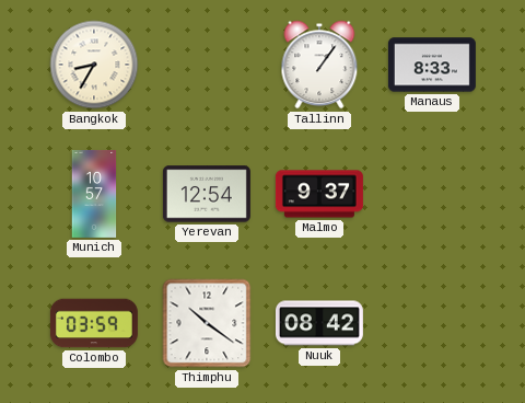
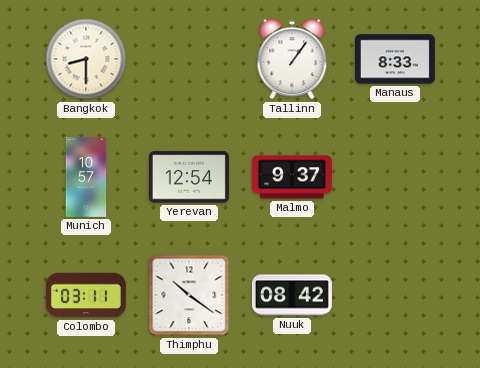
Bangkok: 8:35 -> 8:30
Colombo: 03:59 -> 03:11
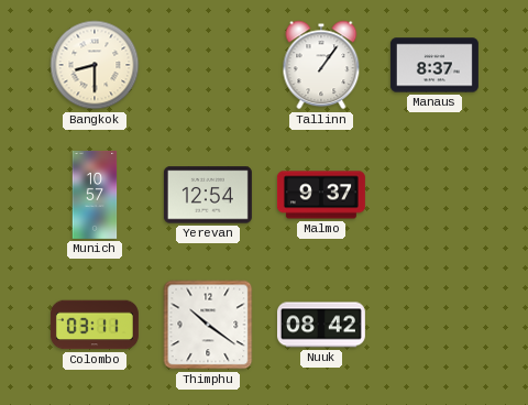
Manaus: 8:33 -> 8:37
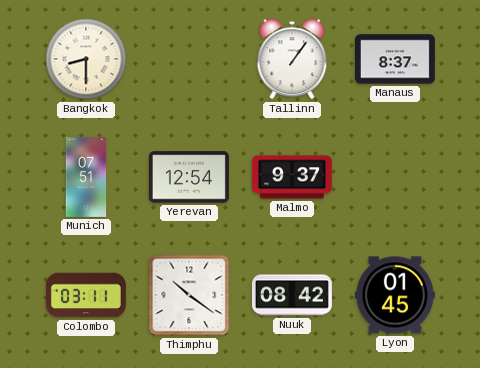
Munich: 10:57 -> 07:51
Lyon: none -> 01:45
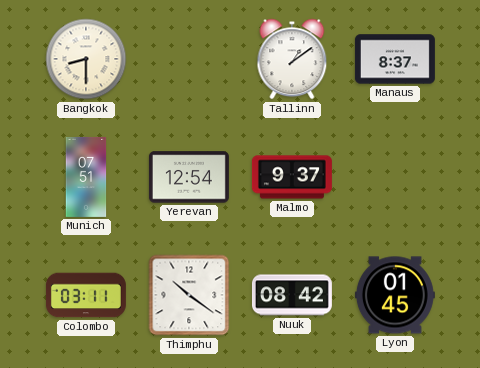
Tallinn: 1:06 -> 1:09
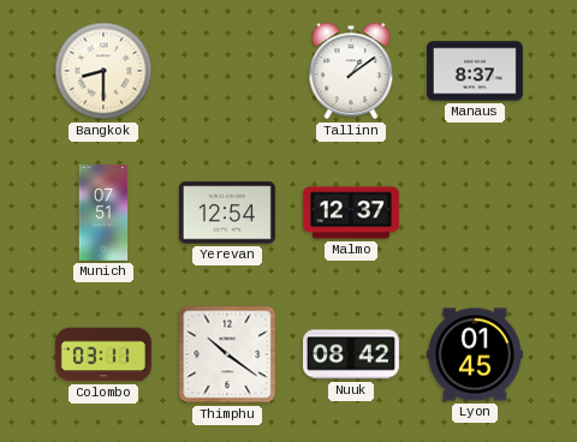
Malmo: 9:37 -> 12:37
